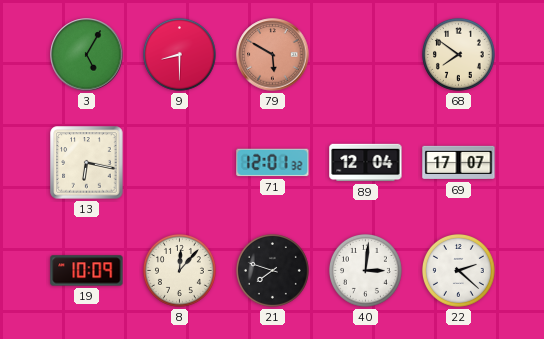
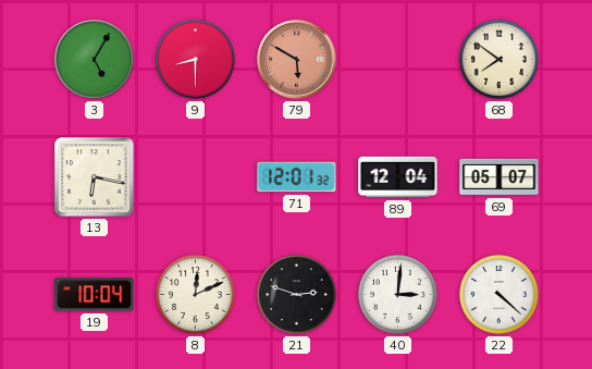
69: 17:07 -> 05:07
19: 10:09 -> 10:04
8: 12:07 -> 12:11
21: 7:48 -> 2:48
22: 2:22 -> 4:22
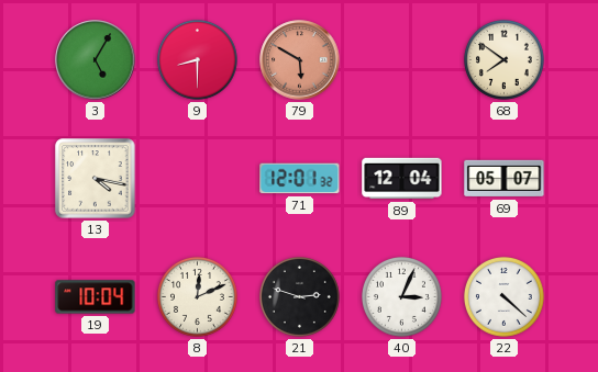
13: 6:17 -> 4:17
40: 3:01 -> 3:04
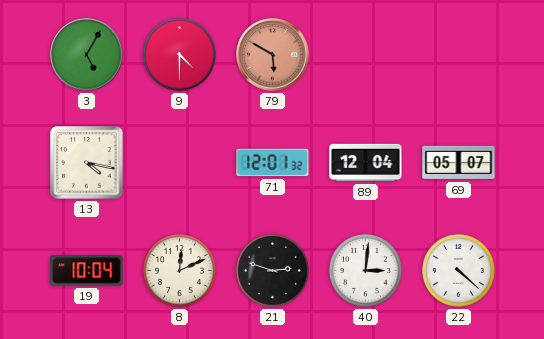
9: 8:30 -> 4:30
68: 7:51 -> none
40: 3:04 -> 3:01
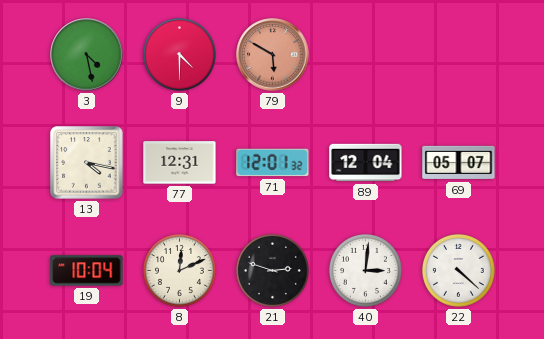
3: 5:05 -> 4:28
77: none -> 12:31
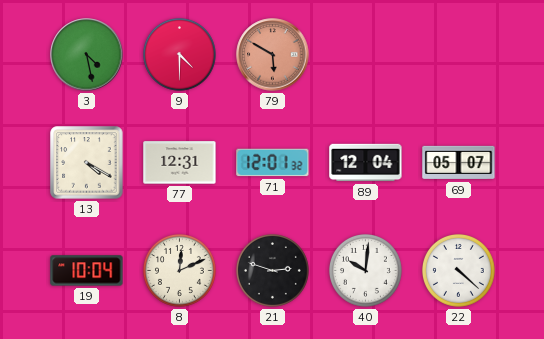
13: 4:17 -> 4:20
40: 3:01 -> 10:01
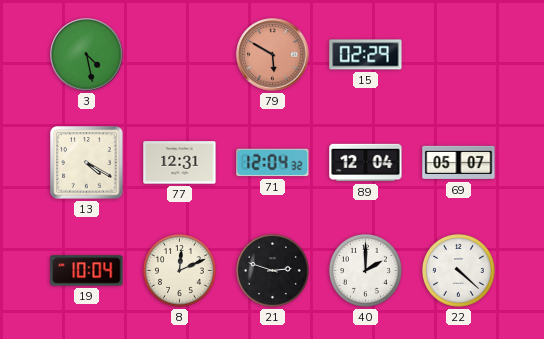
9: 4:30 -> none
15: none -> 02:29
71: 12:01 -> 12:04
40: 10:01 -> 2:00
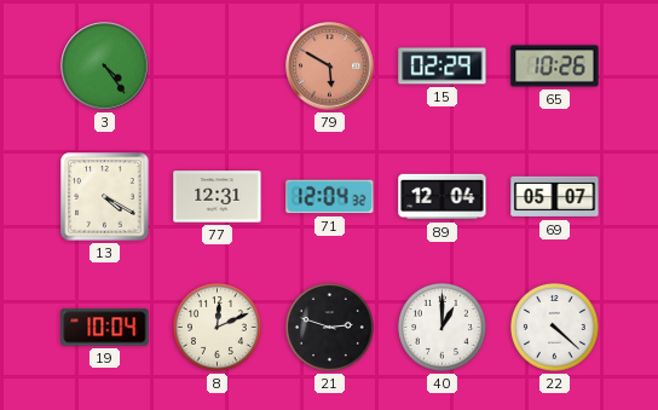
3: 4:28 -> 4:24
65: none -> 10:26
40: 2:00 -> 1:00
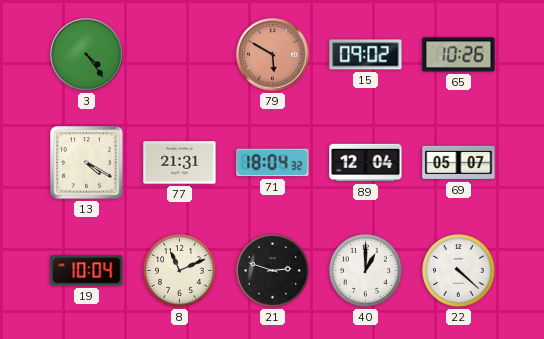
15: 02:29 -> 09:02
77: 12:31 -> 21:31
71: 12:04 -> 18:04
8: 12:11 -> 11:11
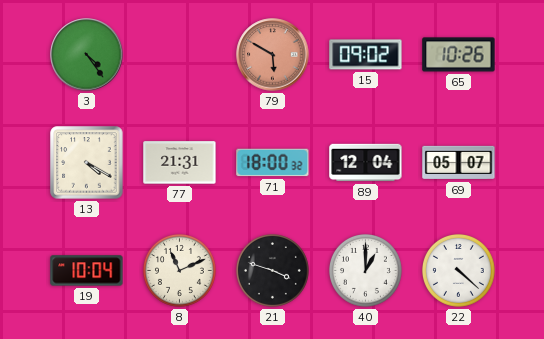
71: 18:04 -> 18:00
21: 2:48 -> 3:48
